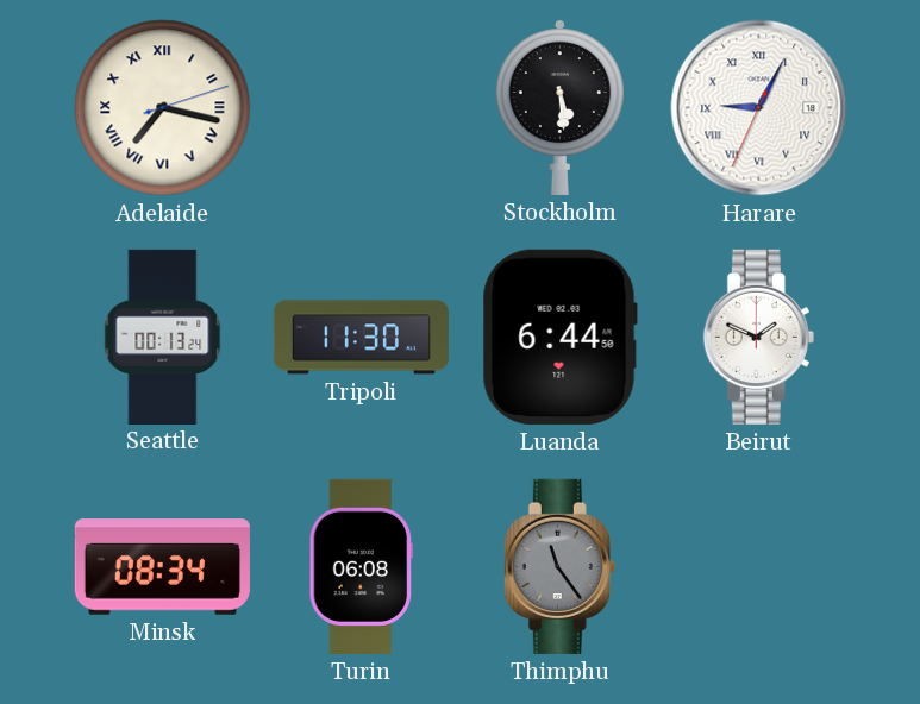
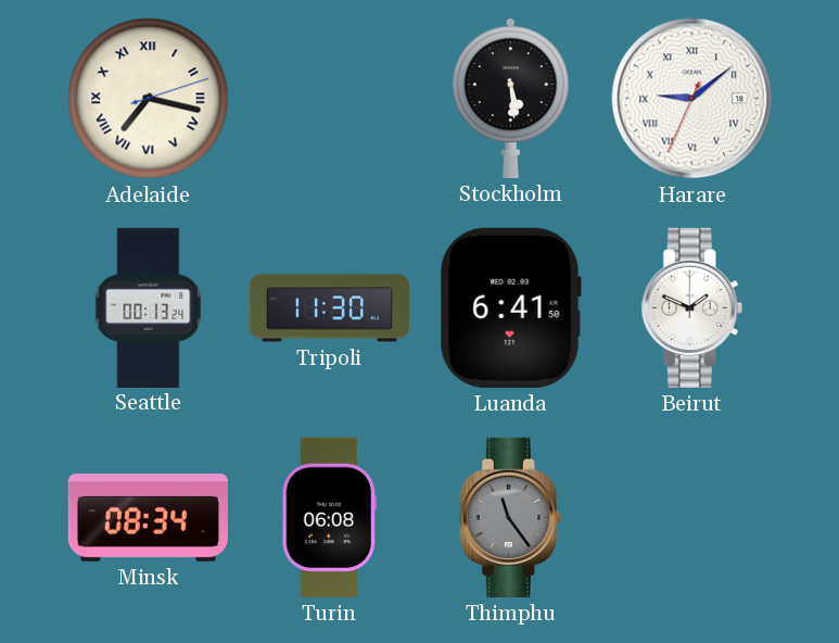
Harare: 9:04 -> 9:08
Luanda: 6:44 -> 6:41
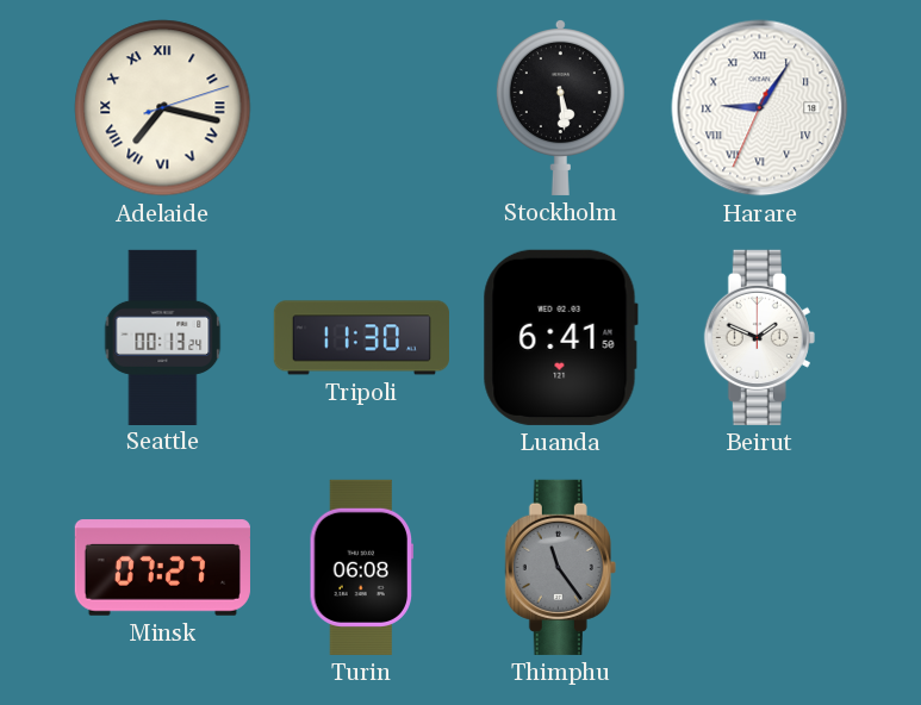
Harare: 9:08 -> 9:05
Minsk: 08:34 -> 07:27
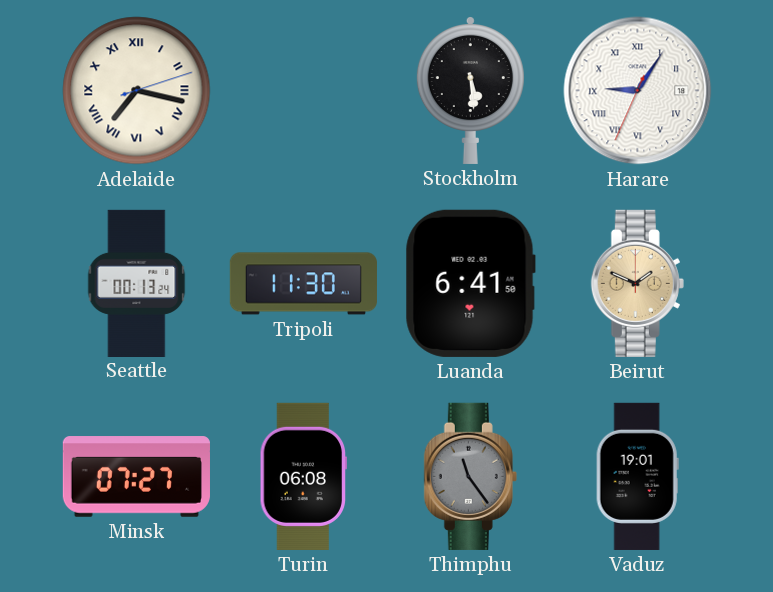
Beirut dial: white -> champagne
Vaduz: none -> 19:01
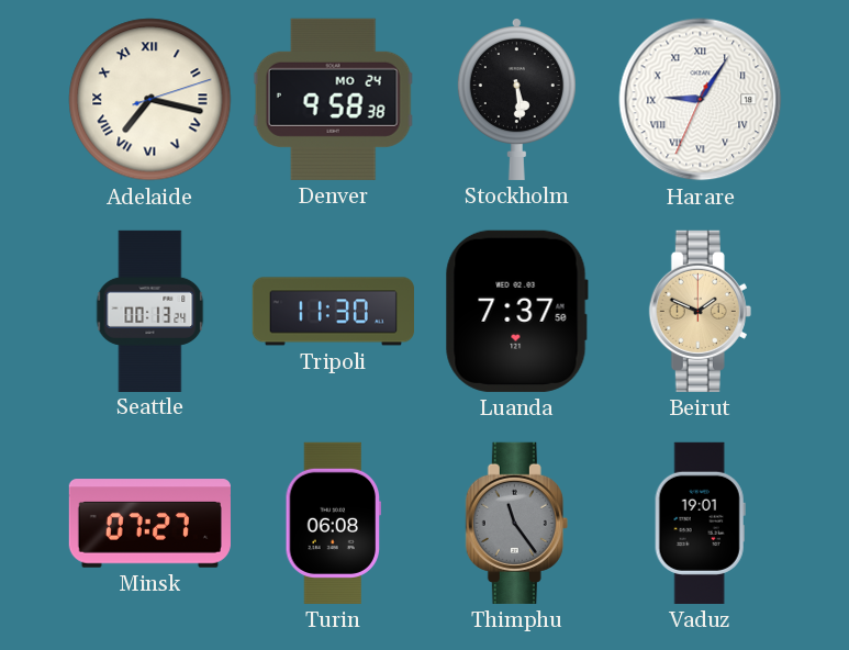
Denver: none -> 9:58
Luanda: 6:41 -> 7:37
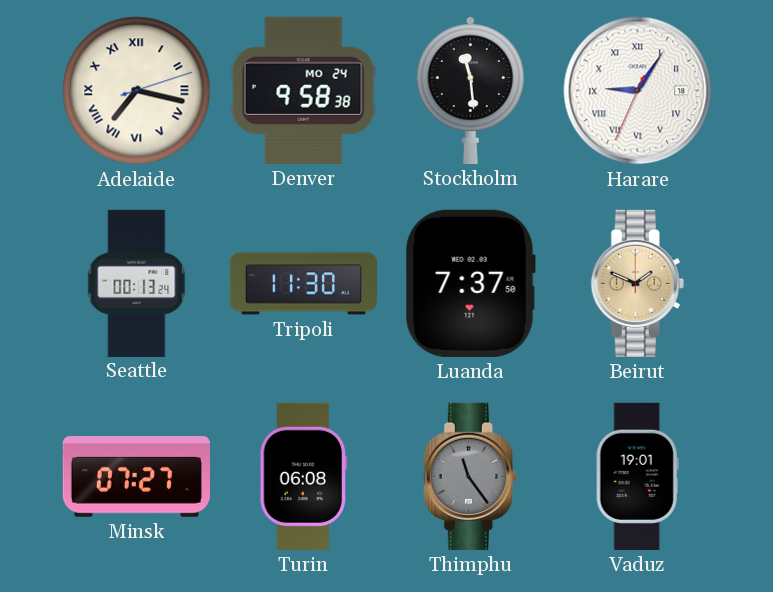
Stockholm: 5:29 -> 11:29
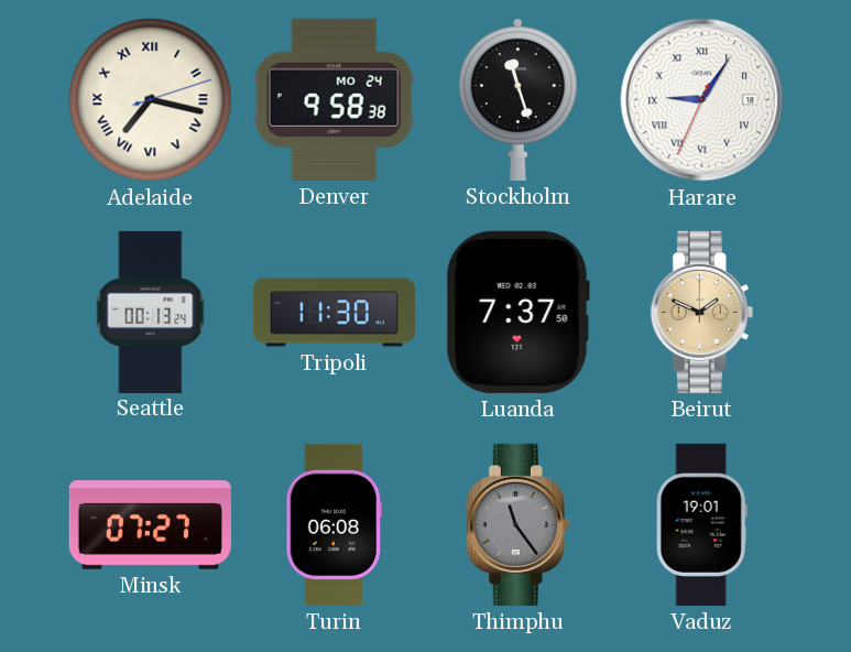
Stockholm: 11:29 -> 11:27
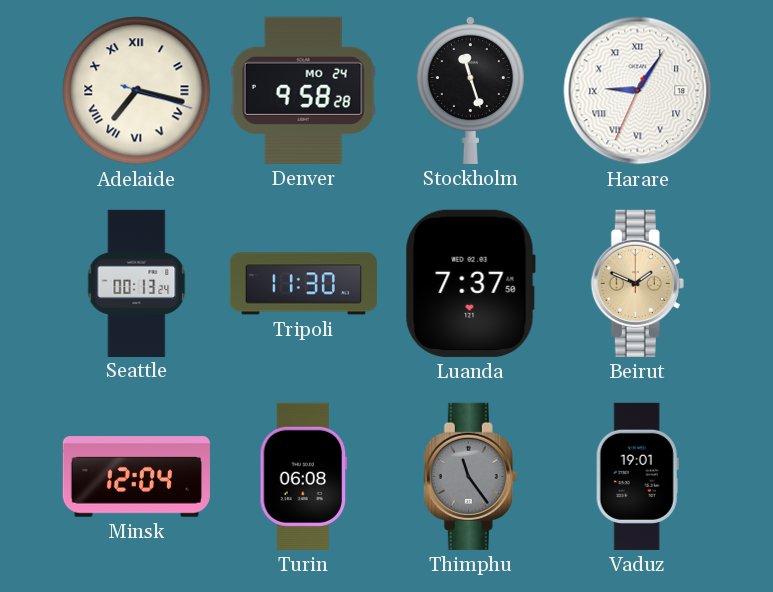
Adelaide: 7:17:12 -> 7:17:18
Denver: 9:58:38 -> 9:58:28
Minsk: 07:27 -> 12:04
